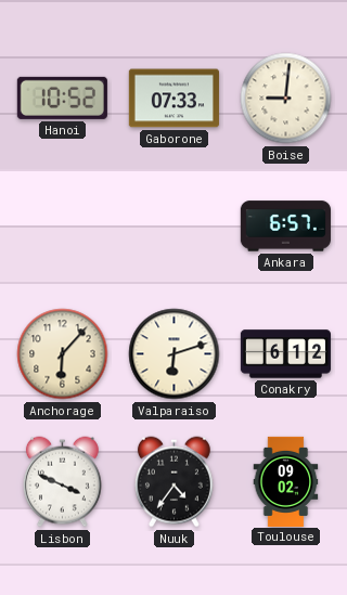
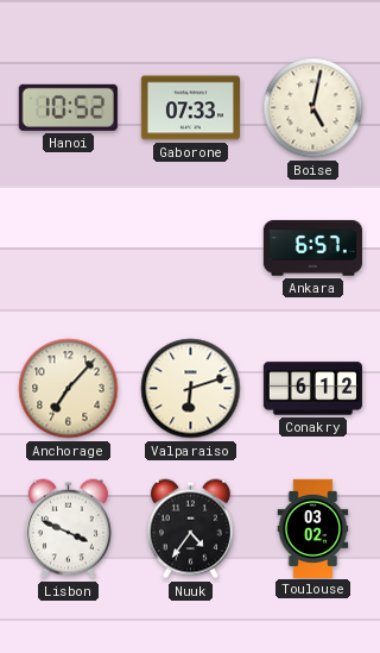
Boise: 9:01 -> 5:02
Anchorage: 6:07 -> 7:07
Toulouse: 09:02 -> 03:02
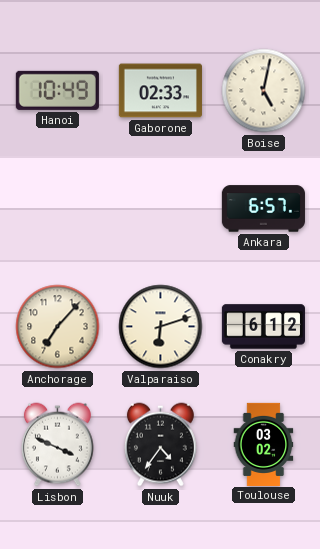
Hanoi: 10:52 -> 10:49
Gaborone: 07:33 -> 02:33
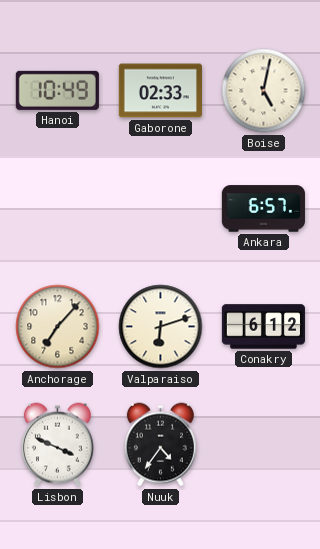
Toulouse: 03:02 -> none
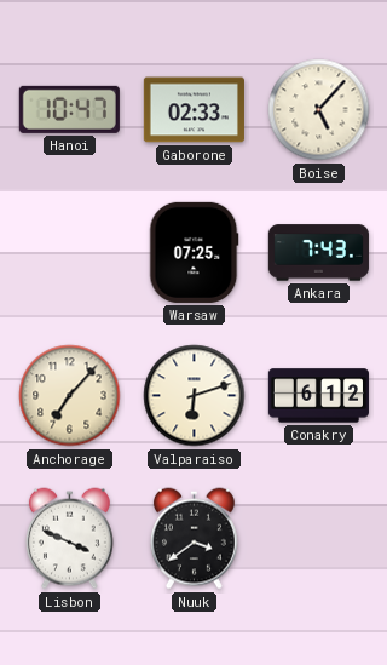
Hanoi: 10:49 -> 10:47
Boise: 5:02 -> 5:07
Warsaw: none -> 07:25
Ankara: 6:57 -> 7:43
Nuuk: 4:36 -> 3:39
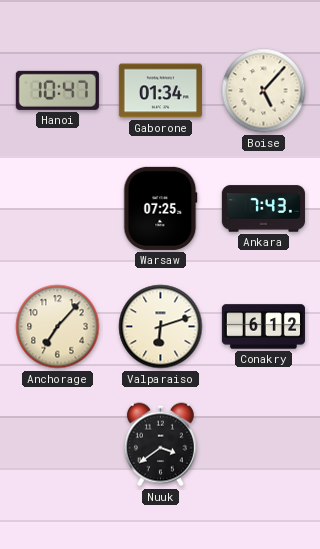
Gaborone: 02:33 -> 01:34
Lisbon: 3:49 -> none
